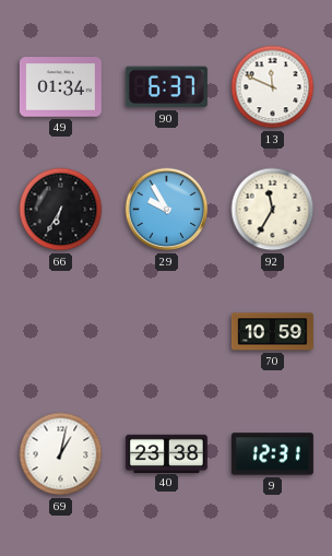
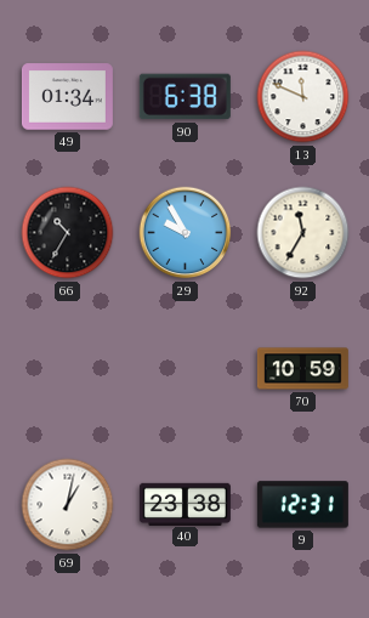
90: 6:37 -> 6:38
66: 6:35 -> 10:35
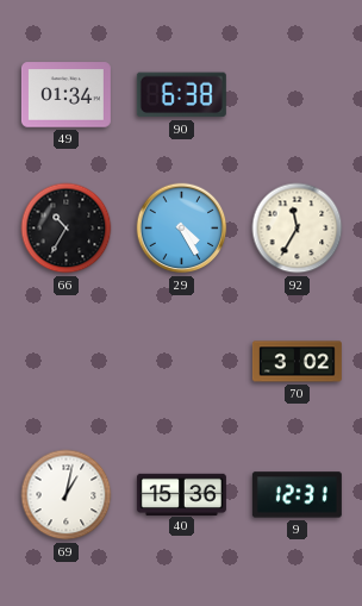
13: 11:49 -> none
29: 9:55 -> 4:25
70: 10:59 -> 3:02
40: 23:38 -> 15:36
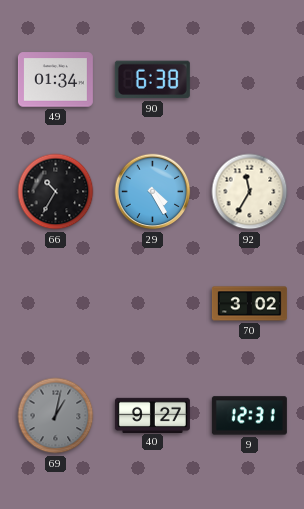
69 dial: white -> grey
40: 15:36 -> 9:27
